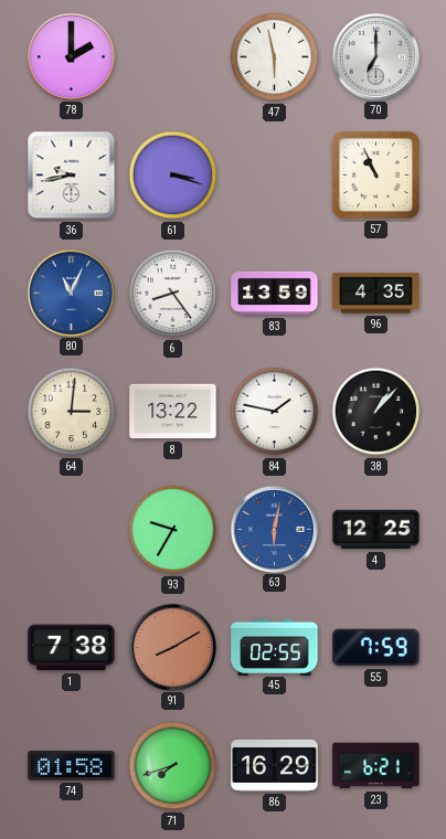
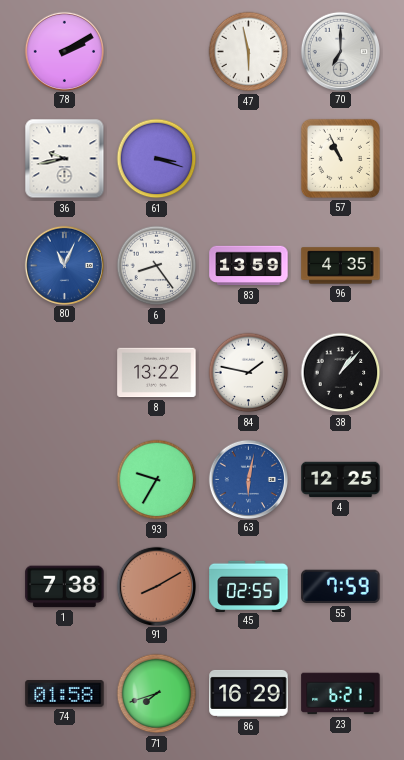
78: 2:00 -> 2:10
64: 3:01 -> none
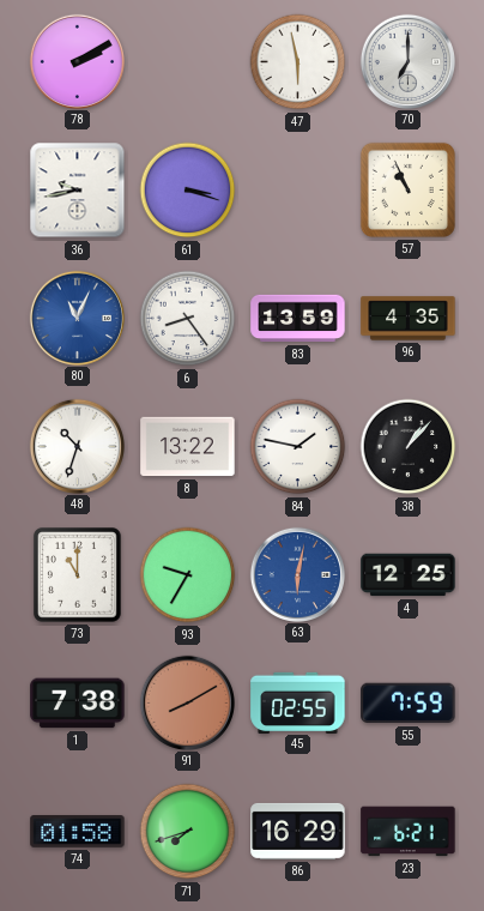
48: none -> 10:33
73: none -> 11:00
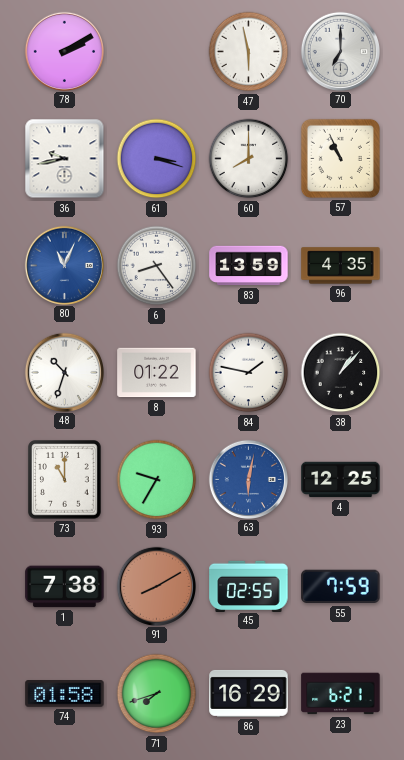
60: none -> 8:00
8: 13:22 -> 01:22
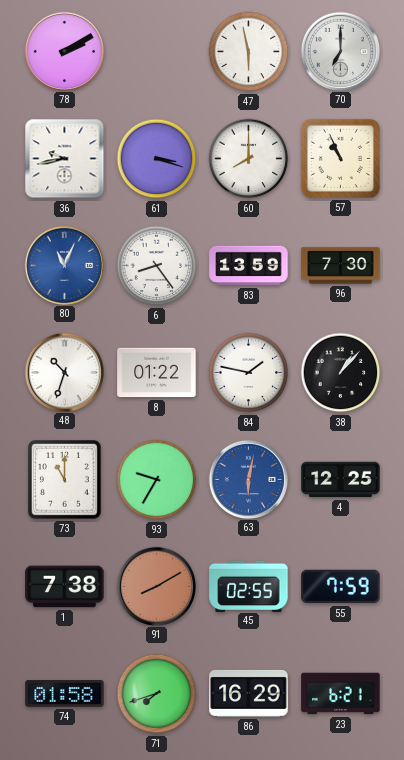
96: 4:35 -> 7:30
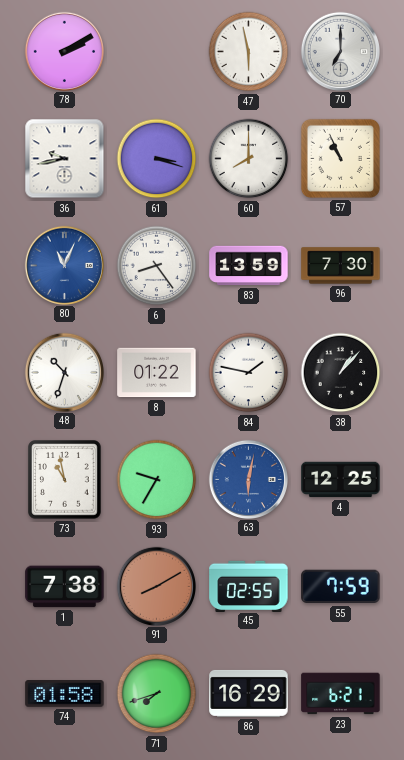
73: 11:00 -> 10:58
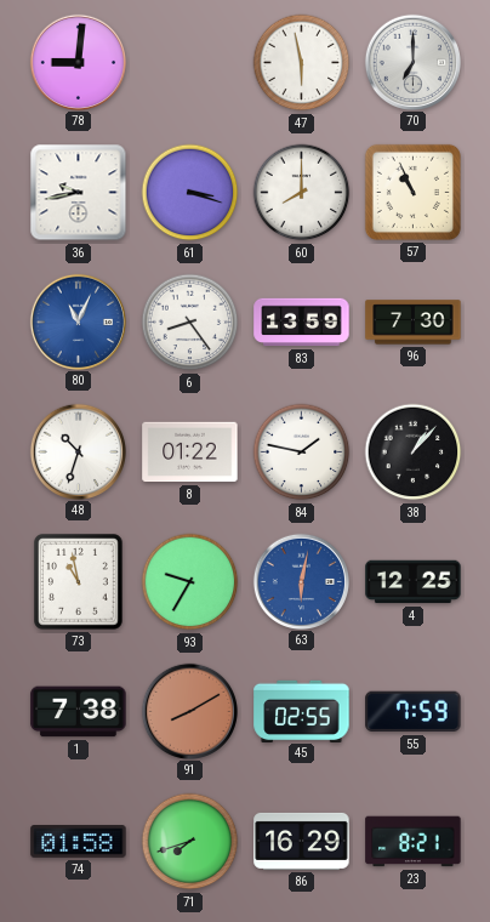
78: 2:10 -> 9:01
23: 6:21 -> 8:21
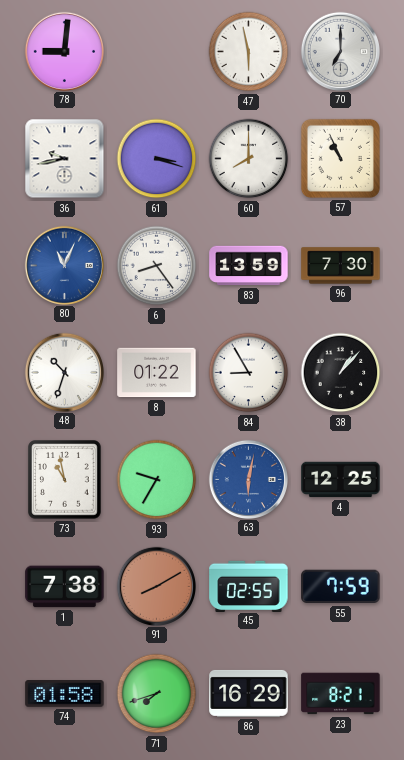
84: 1:47 -> 8:55
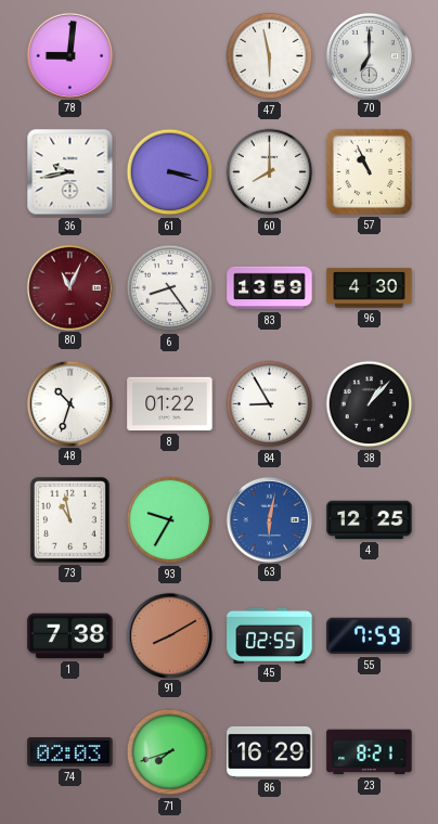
80 dial: blue -> burgundy
96: 7:30 -> 4:30
74: 01:58 -> 02:03
